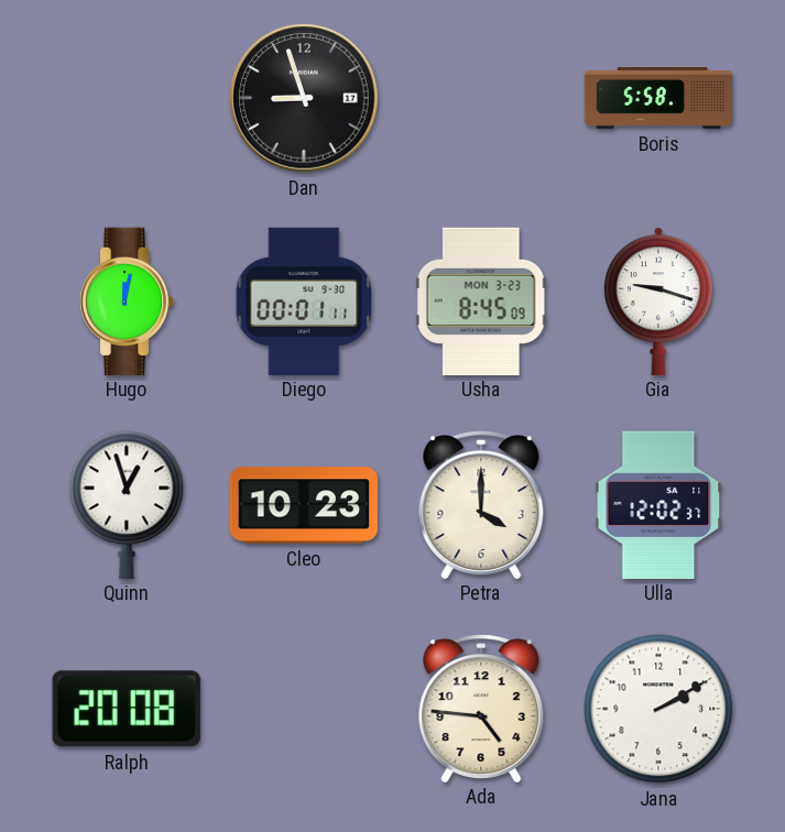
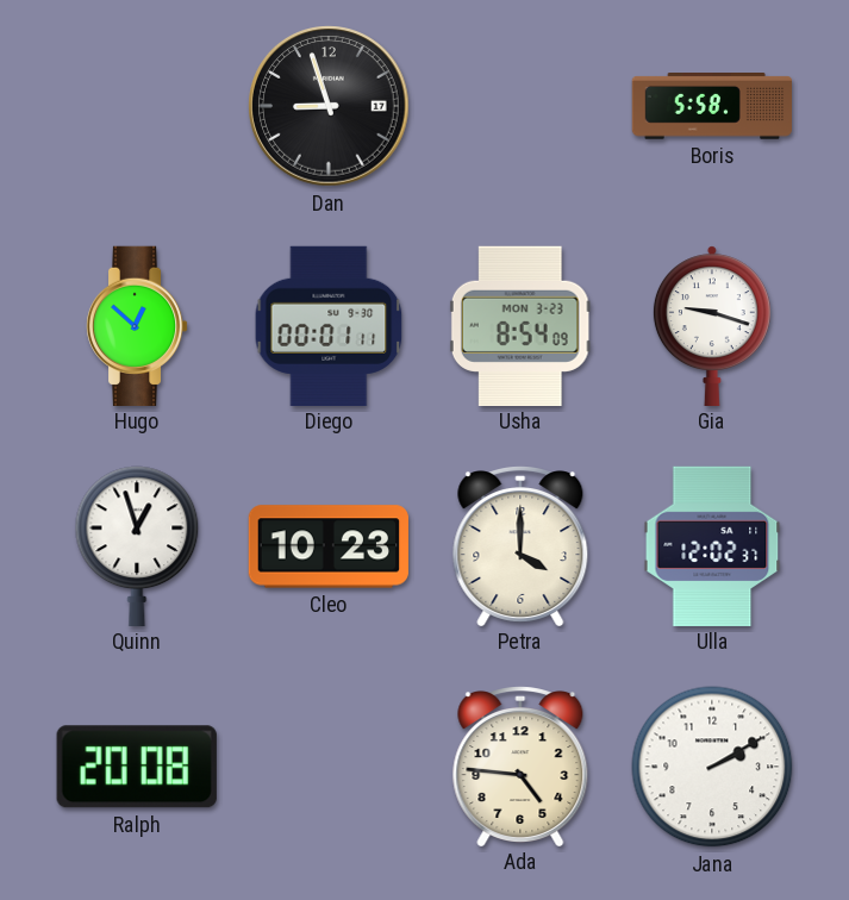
Hugo: 12:02 -> 12:52
Usha: 8:45 -> 8:54
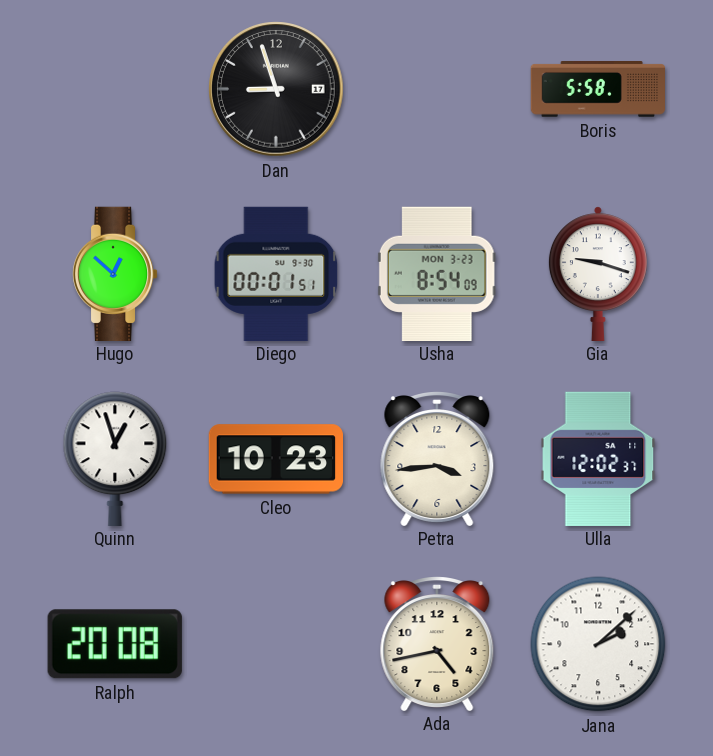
Diego: 00:01:11 -> 00:01:51
Petra: 4:00 -> 3:44
Ada: 4:46 -> 4:43
Jana: 2:10 -> 2:08
